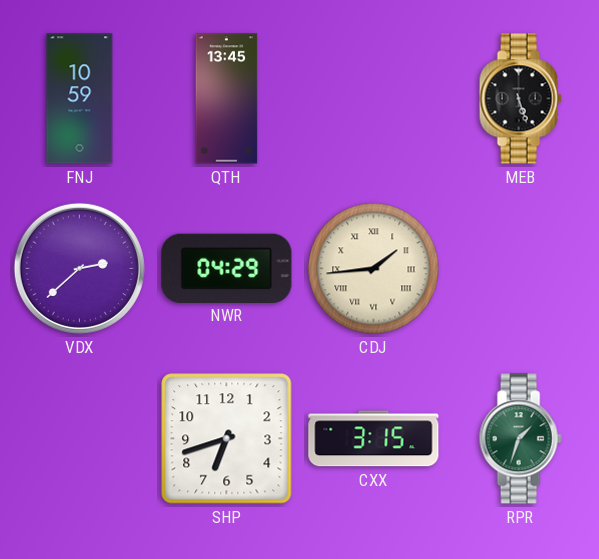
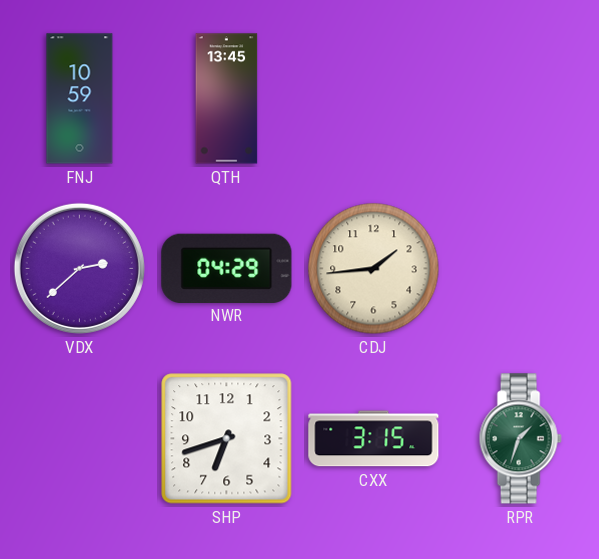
MEB: 5:27 -> none
CDJ numerals: Roman -> Arabic
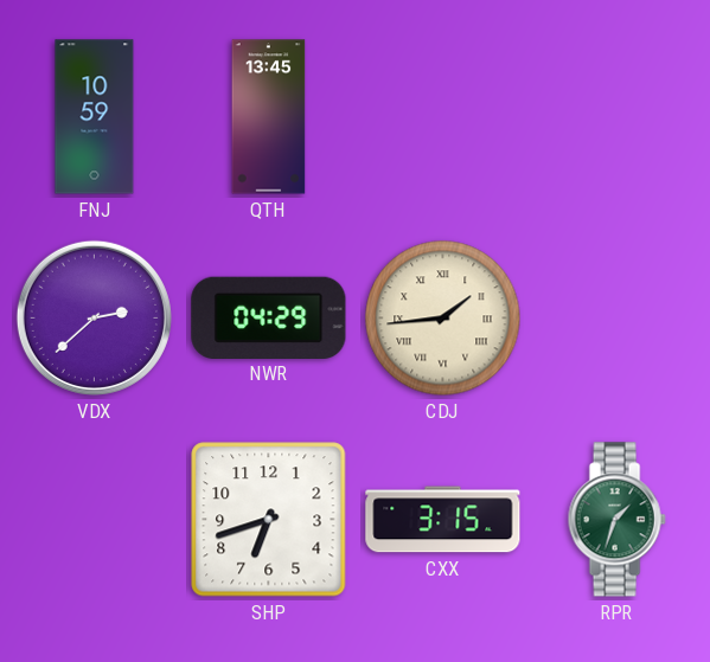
CDJ numerals: Arabic -> Roman
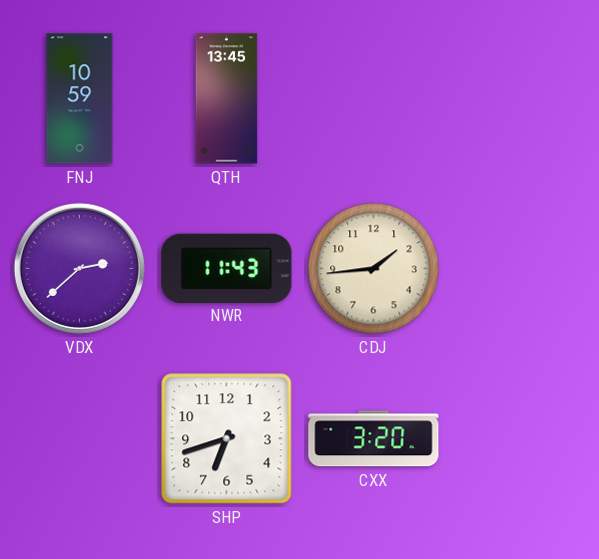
NWR: 04:29 -> 11:43
CDJ numerals: Roman -> Arabic
CXX: 3:15 -> 3:20
RPR: 1:33 -> none
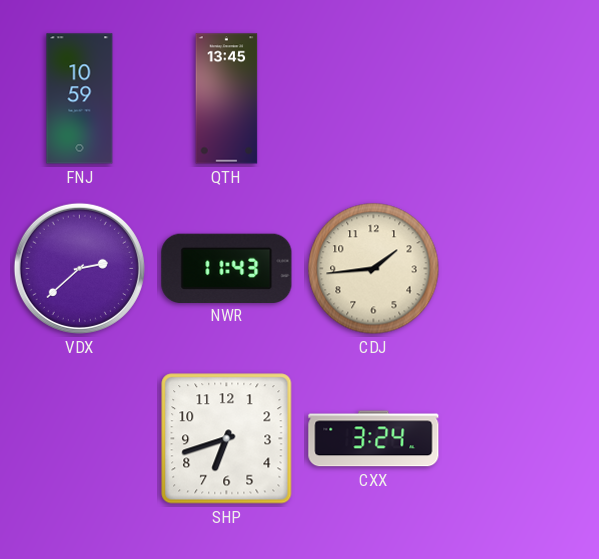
CXX: 3:20 -> 3:24
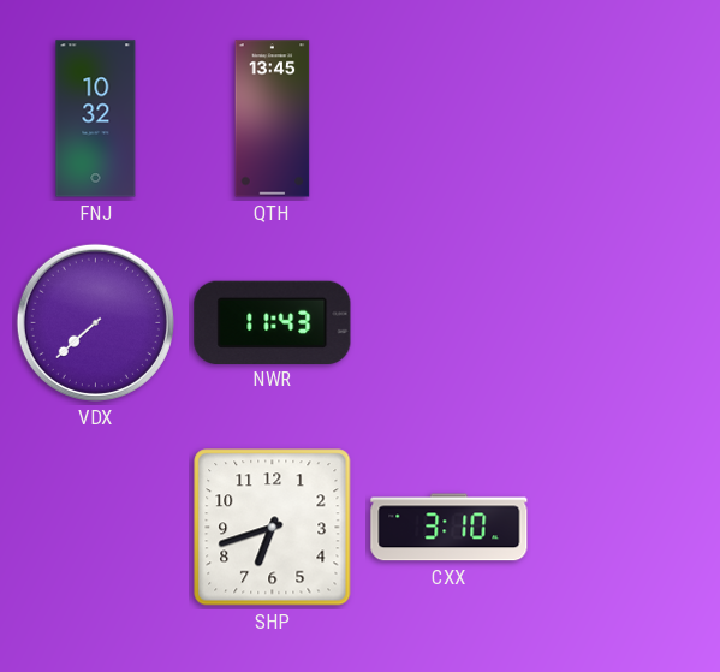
FNJ: 10:59 -> 10:32
VDX: 2:38 -> 7:38
CDJ: 1:44 -> none
CXX: 3:24 -> 3:10
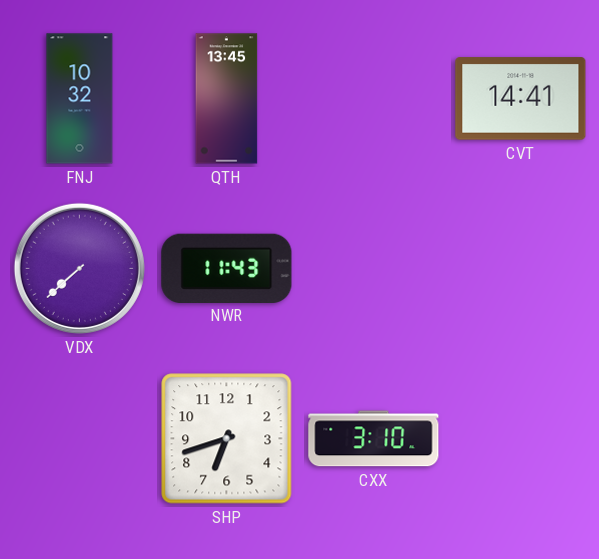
CVT: none -> 14:41
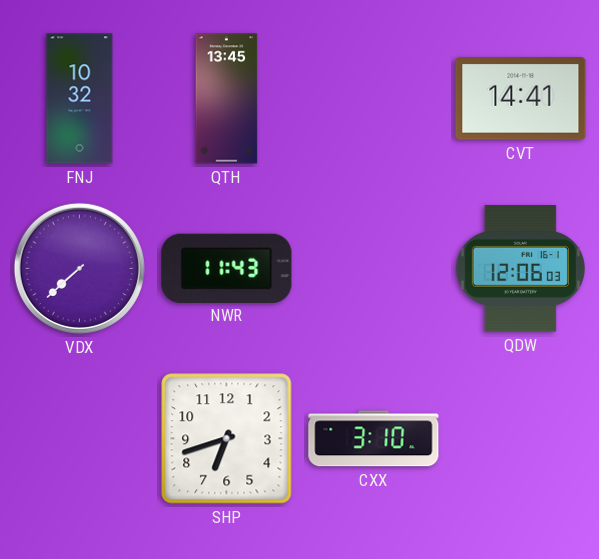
QDW: none -> 12:06
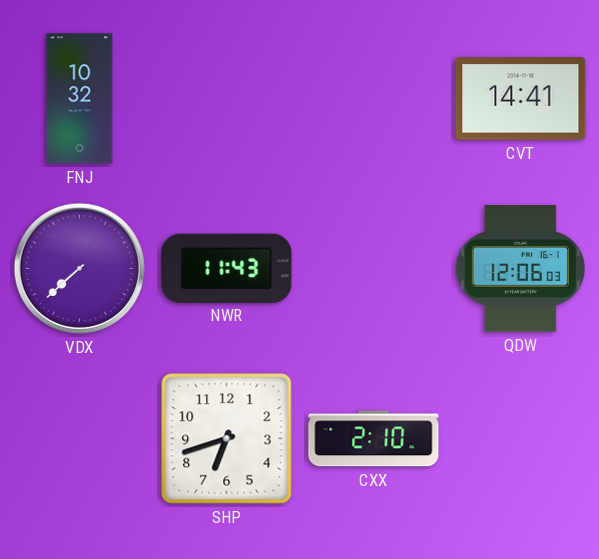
QTH: 13:45 -> none
CXX: 3:10 -> 2:10
